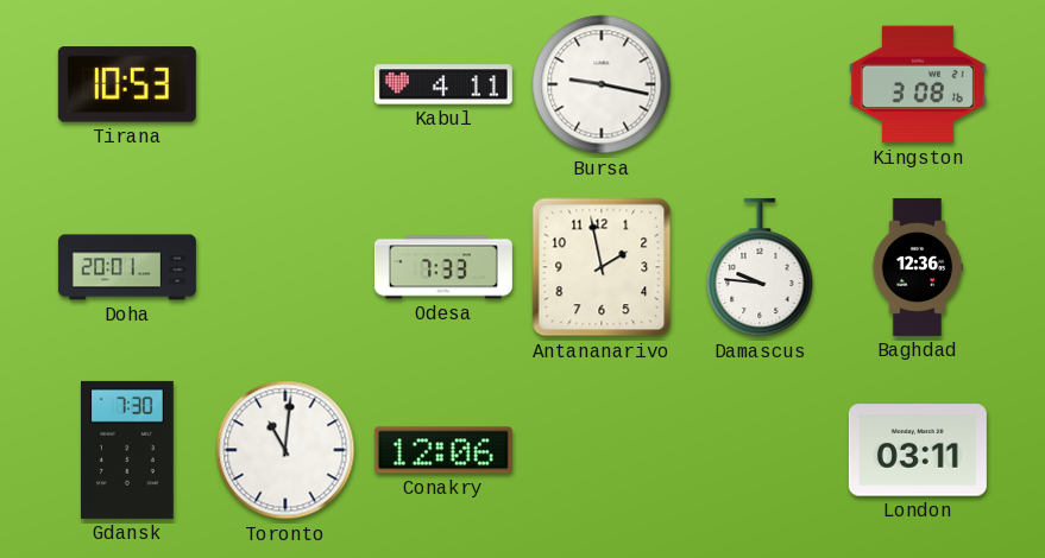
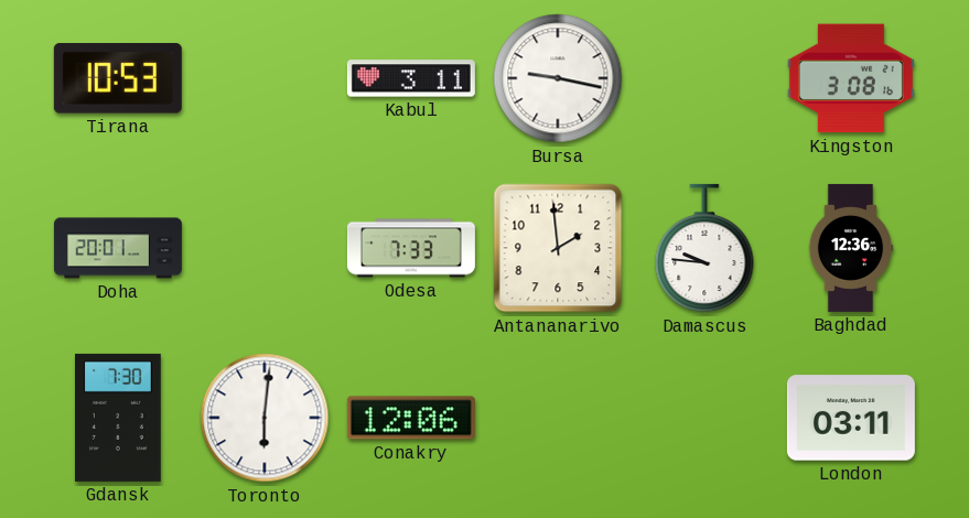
Kabul: 4:11 -> 3:11
Antananarivo: 1:58 -> 1:59
Toronto: 11:01 -> 6:01
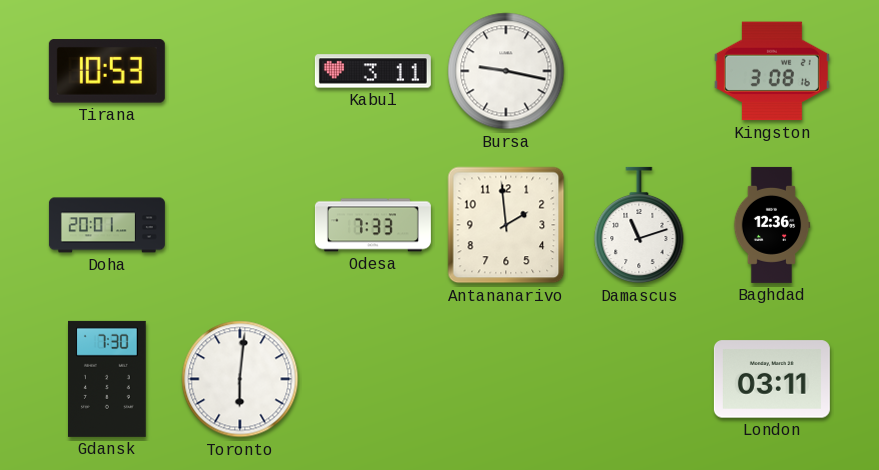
Damascus: 9:46 -> 11:12
Conakry: 12:06 -> none
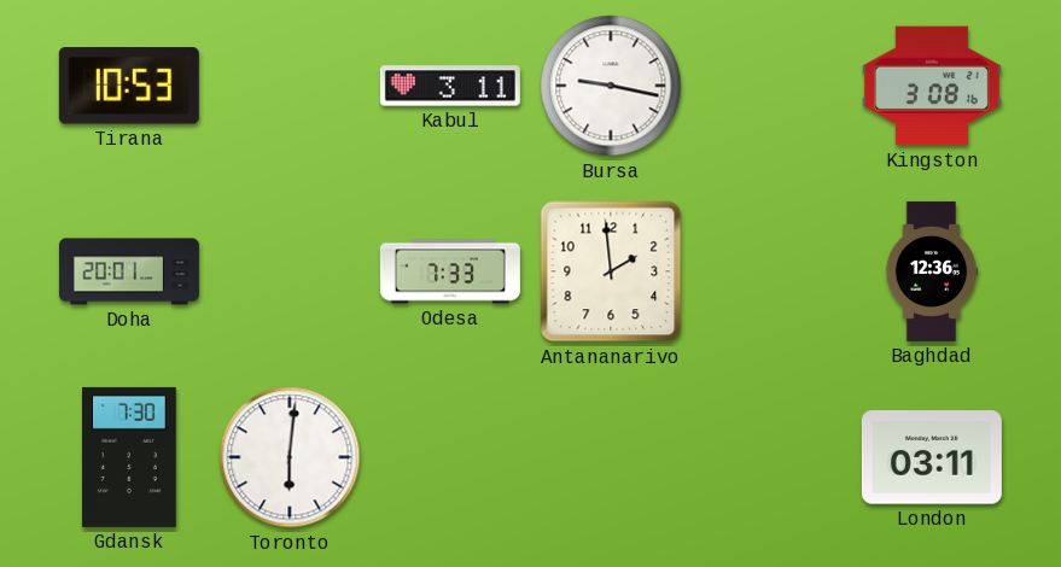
Damascus: 11:12 -> none
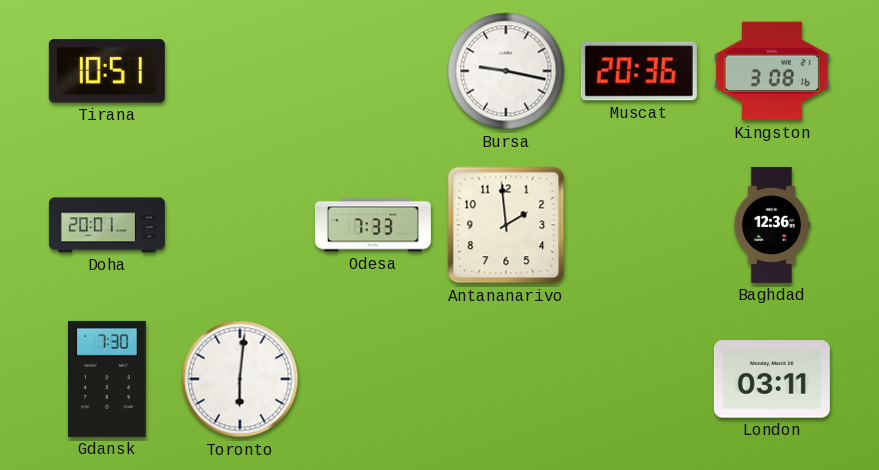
Tirana: 10:53 -> 10:51
Kabul: 3:11 -> none
Muscat: none -> 20:36
